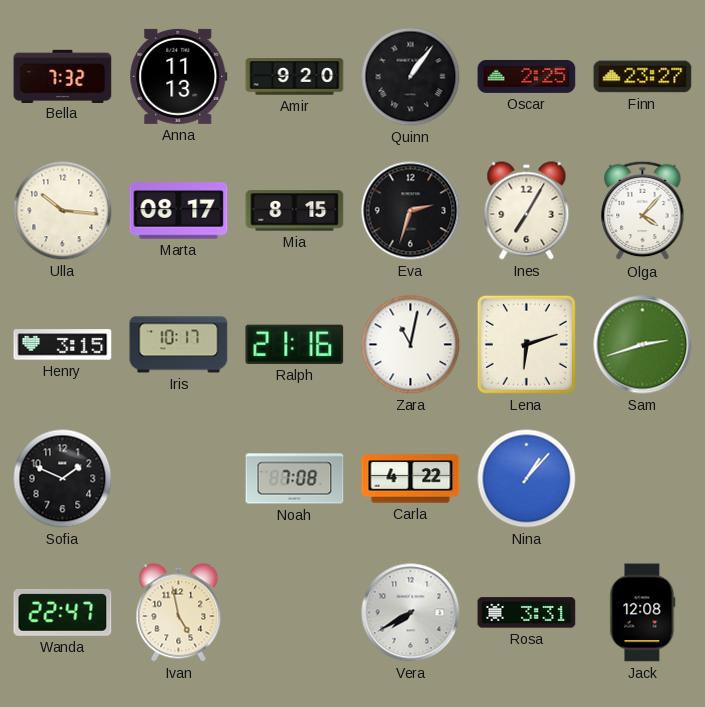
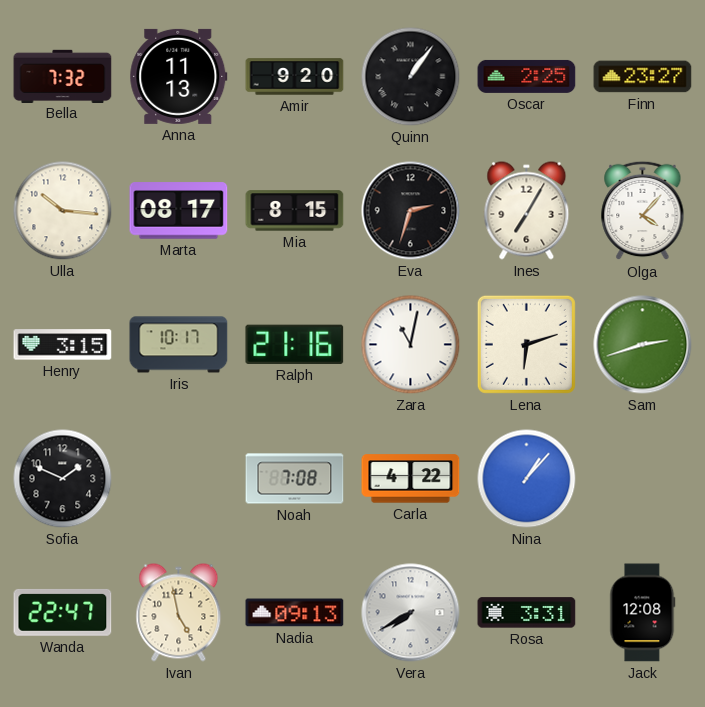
Nadia: none -> 09:13
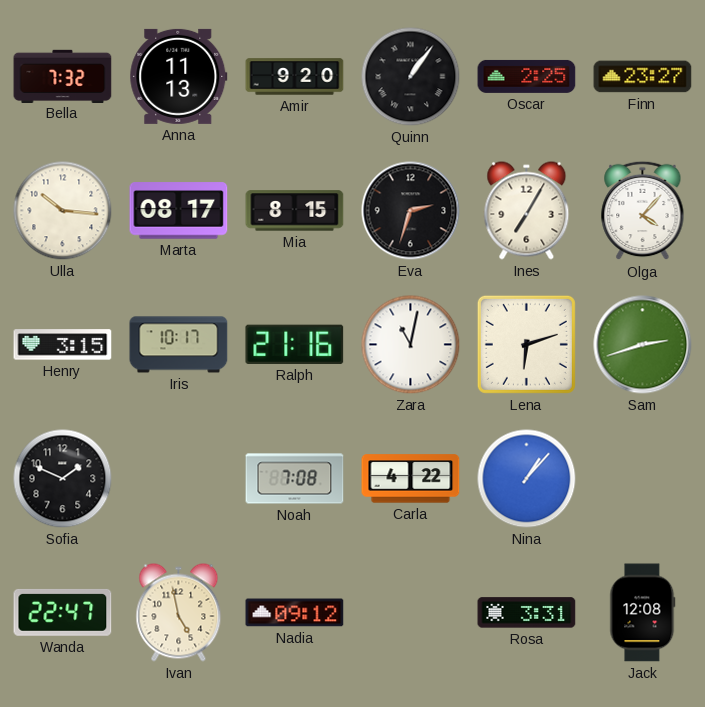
Nadia: 09:13 -> 09:12
Vera: 7:40 -> none
